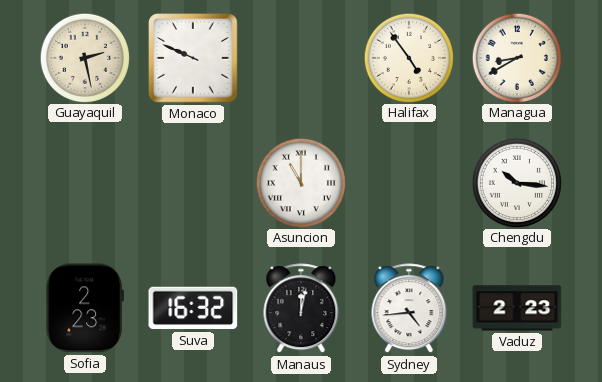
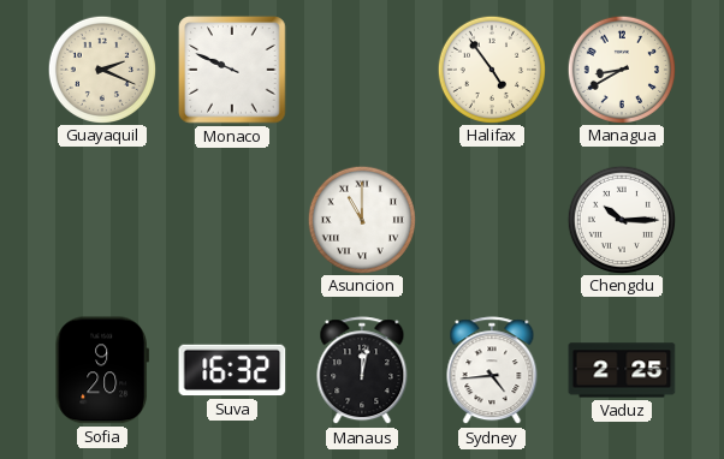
Guayaquil: 2:28 -> 2:19
Chengdu: 10:16 -> 10:15
Sofia: 2:23 -> 9:20
Vaduz: 2:23 -> 2:25
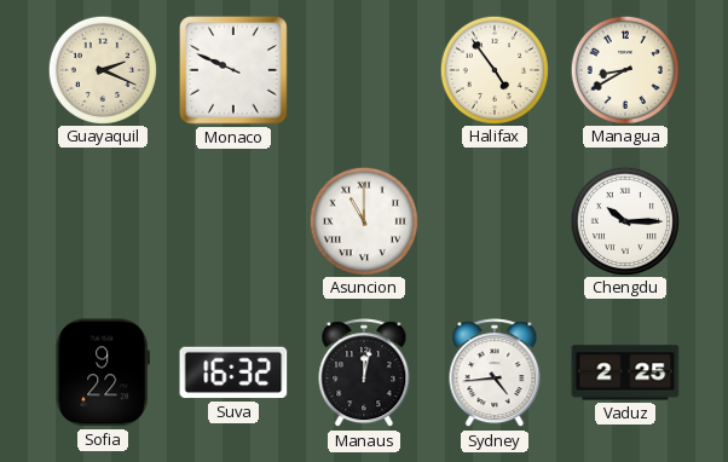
Sofia: 9:20 -> 9:22
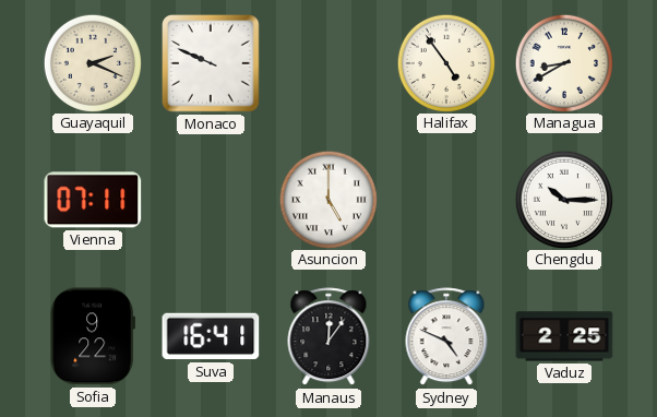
Vienna: none -> 07:11
Asuncion: 11:00 -> 5:00
Suva: 16:32 -> 16:41
Manaus: 12:02 -> 12:06
Sydney: 4:44 -> 4:49
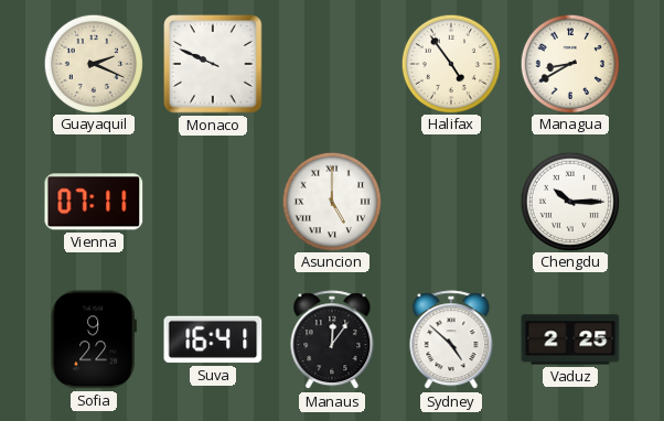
Sydney: 4:49 -> 4:52
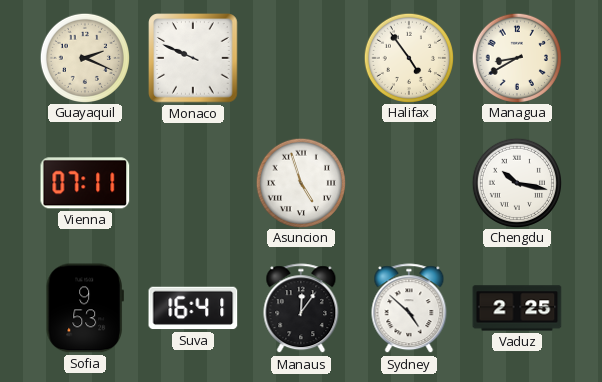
Asuncion: 5:00 -> 4:57
Chengdu: 10:15 -> 10:17
Sofia: 9:22 -> 9:53
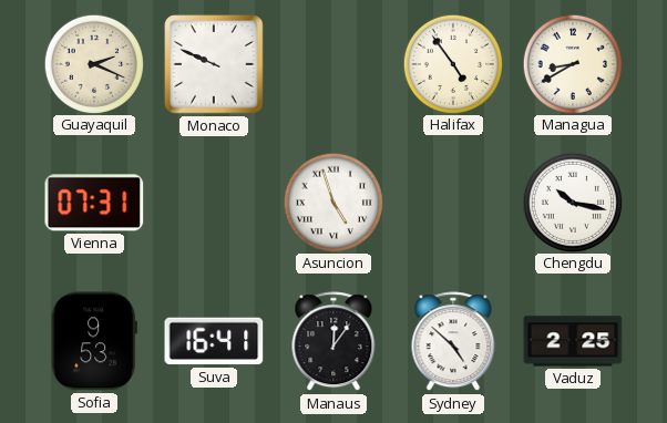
Vienna: 07:11 -> 07:31
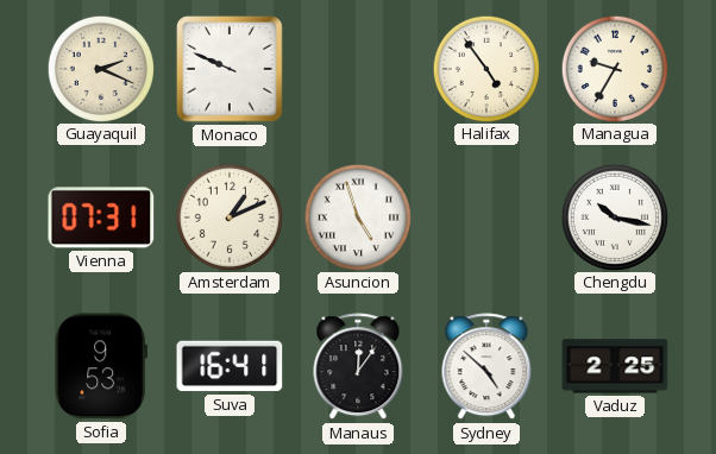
Managua: 8:40 -> 9:35
Amsterdam: none -> 1:11
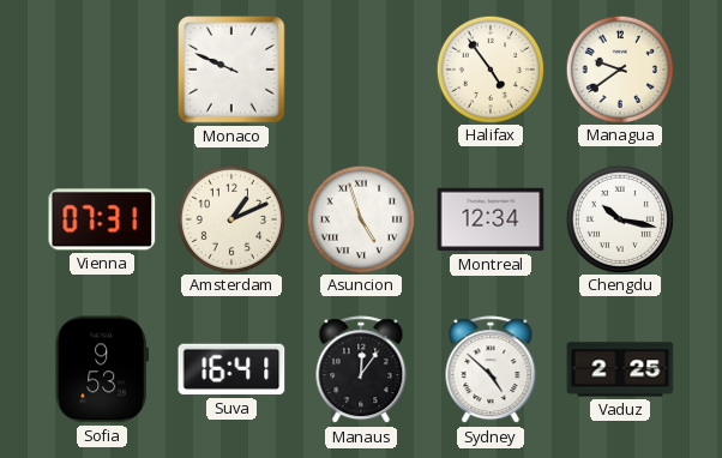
Guayaquil: 2:19 -> none
Managua: 9:35 -> 9:39
Montreal: none -> 12:34
